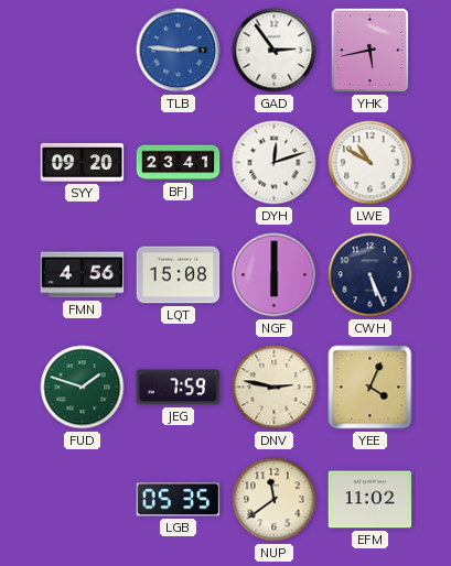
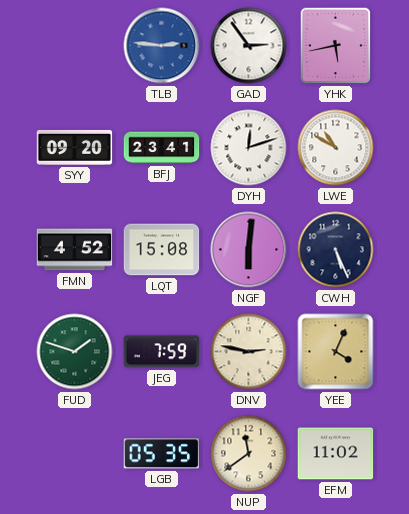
FMN: 4:56 -> 4:52
NGF: 6:00 -> 6:01
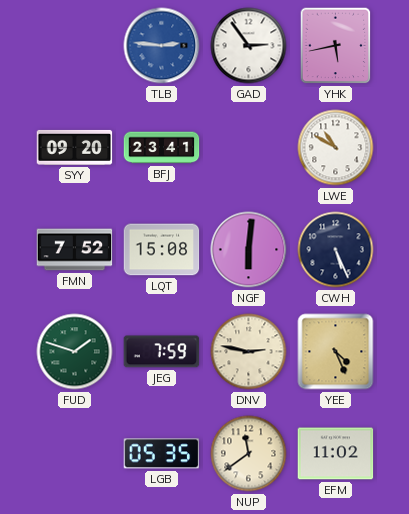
DYH: 12:12 -> none
FMN: 4:52 -> 7:52
YEE: 4:04 -> 4:26
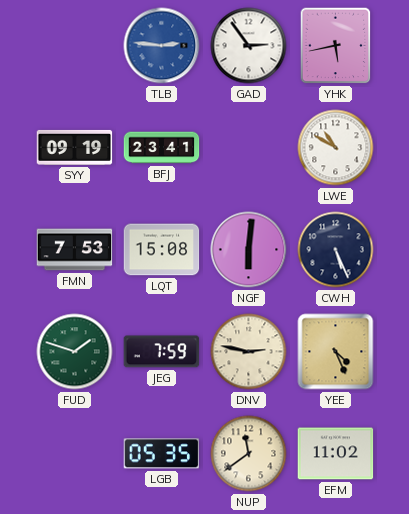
SYY: 09:20 -> 09:19
FMN: 7:52 -> 7:53
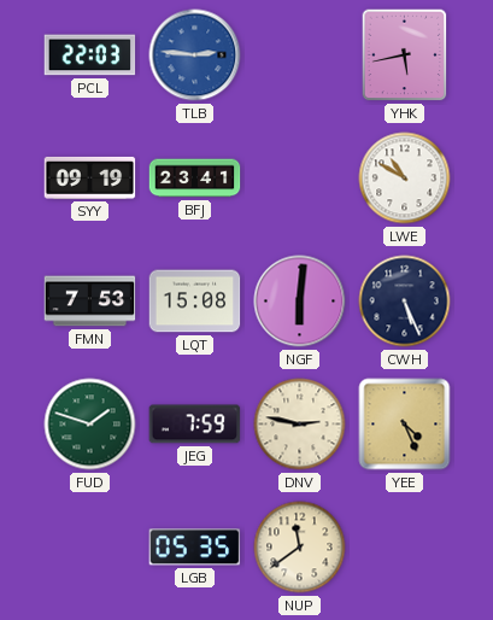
PCL: none -> 22:03
GAD: 2:54 -> none
EFM: 11:02 -> none
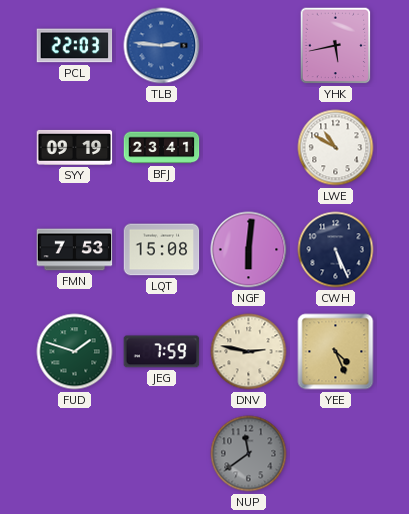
LGB: 05:35 -> none
NUP dial: cream -> grey
